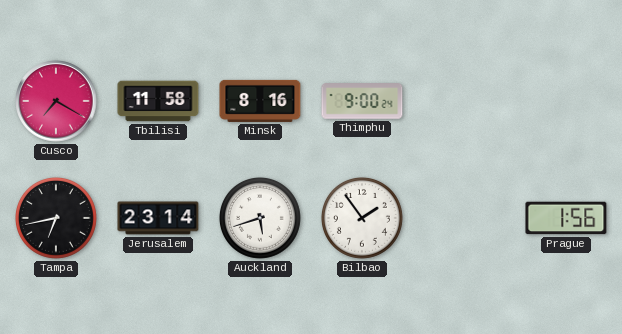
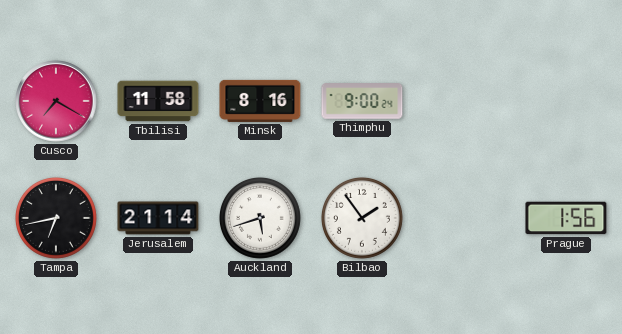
Jerusalem: 23:14 -> 21:14
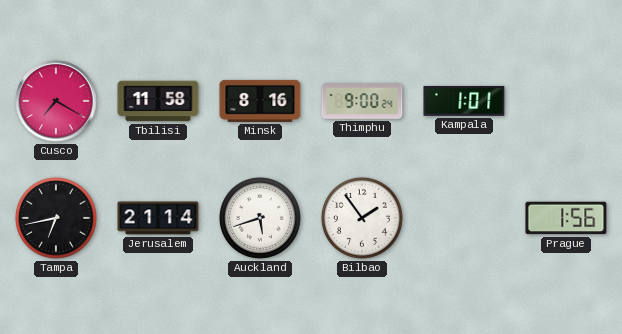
Kampala: none -> 1:01
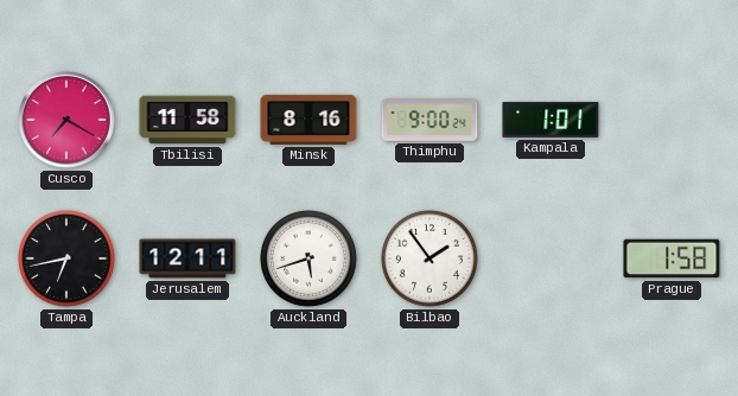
Jerusalem: 21:14 -> 12:11
Prague: 1:56 -> 1:58
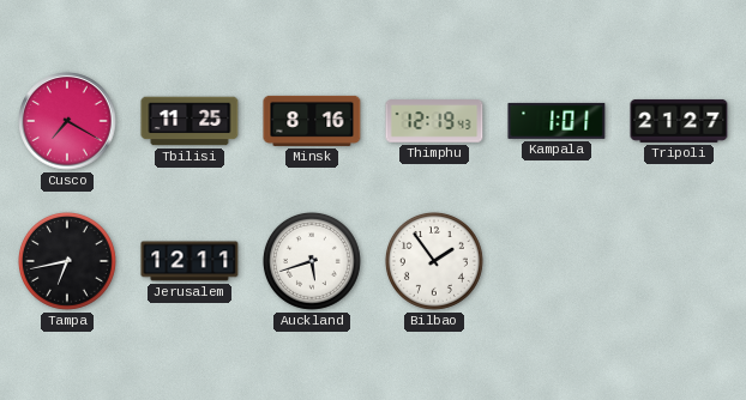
Tbilisi: 11:58 -> 11:25
Thimphu: 9:00 -> 12:19
Tripoli: none -> 21:27
Prague: 1:58 -> none
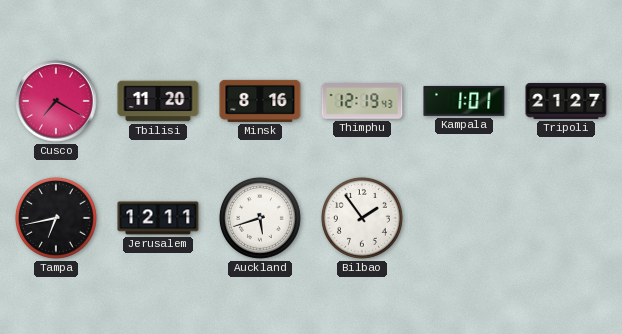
Tbilisi: 11:25 -> 11:20
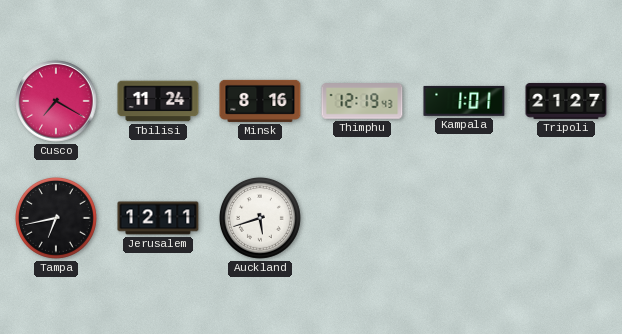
Tbilisi: 11:20 -> 11:24
Bilbao: 1:54 -> none
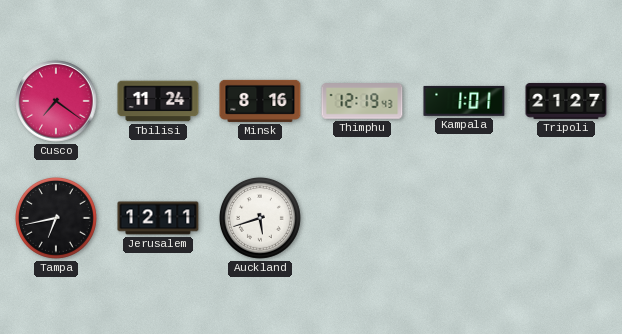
Cusco: 7:20 -> 7:21
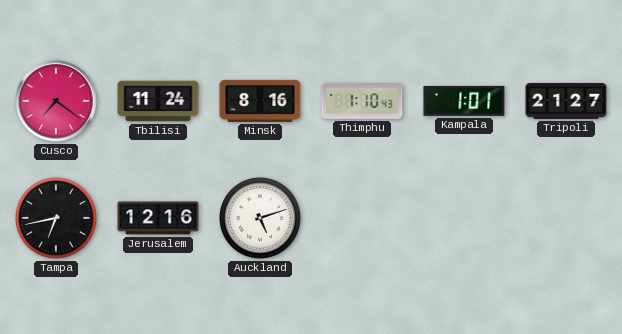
Thimphu: 12:19 -> 1:10
Jerusalem: 12:11 -> 12:16
Auckland: 5:42 -> 5:12
